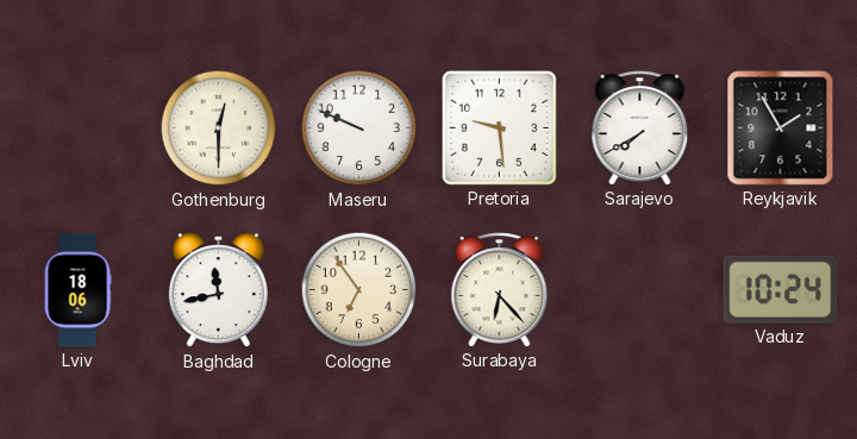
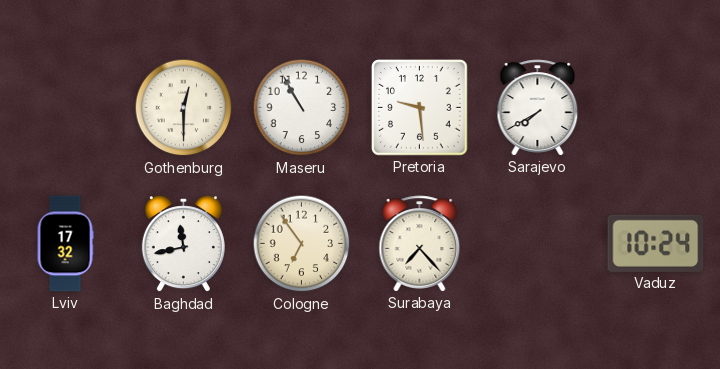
Maseru: 9:49 -> 10:55
Reykjavik: 1:55 -> none
Lviv: 18:06 -> 17:32
Surabaya: 6:23 -> 7:23
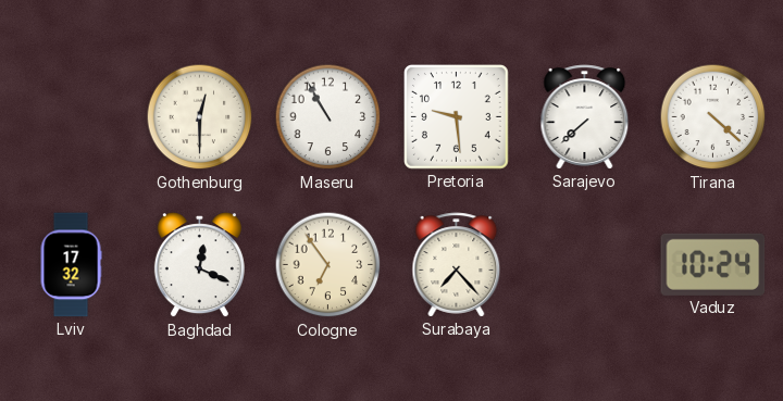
Sarajevo: 7:40 -> 7:38
Tirana: none -> 4:22
Baghdad: 11:43 -> 12:19
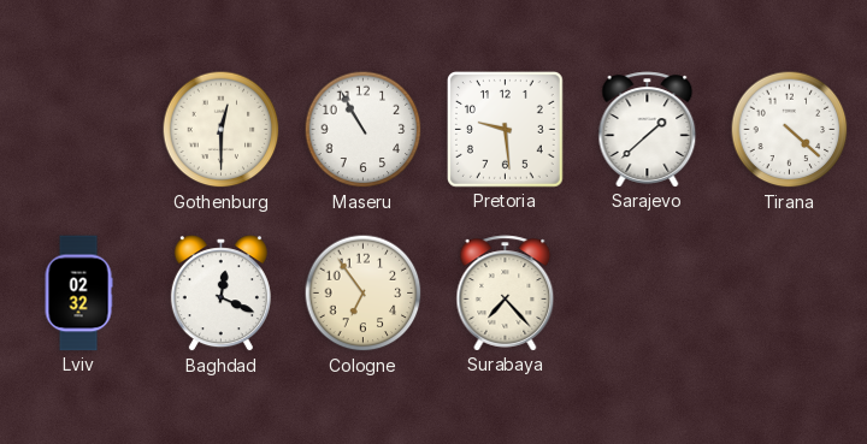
Sarajevo: 7:38 -> 1:38
Lviv: 17:32 -> 02:32
Vaduz: 10:24 -> none
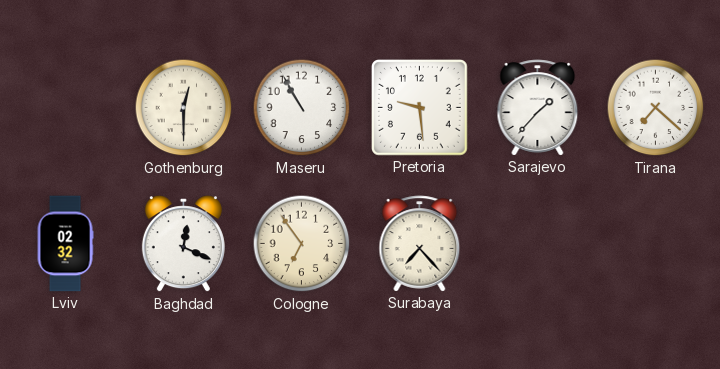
Sarajevo: 1:38 -> 1:37
Tirana: 4:22 -> 7:22
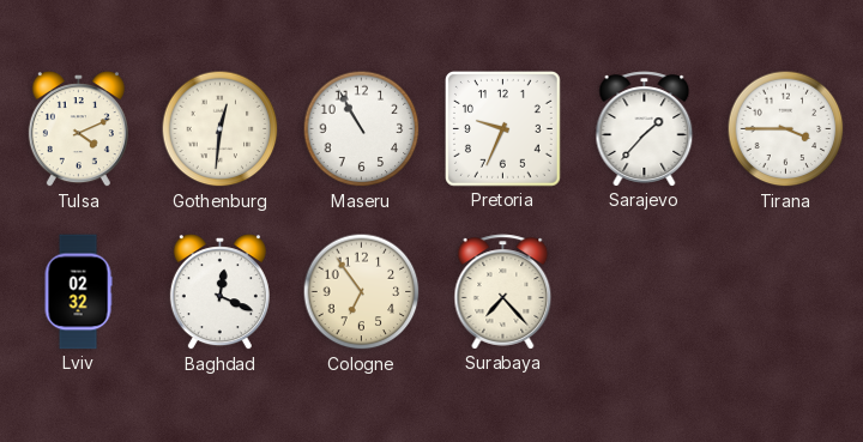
Tulsa: none -> 4:11
Gothenburg: 12:30 -> 12:31
Pretoria: 9:29 -> 9:34
Tirana: 7:22 -> 3:45
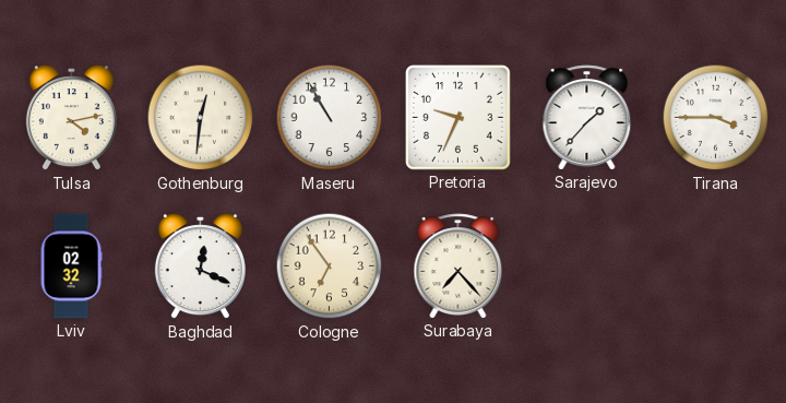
Tulsa: 4:11 -> 4:13
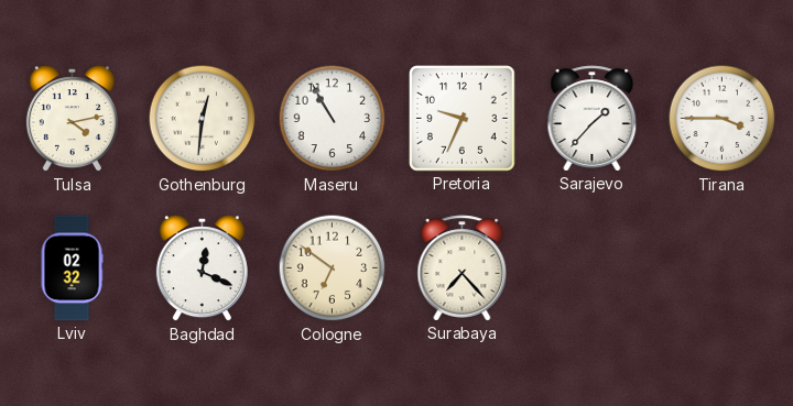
Cologne: 6:54 -> 6:51
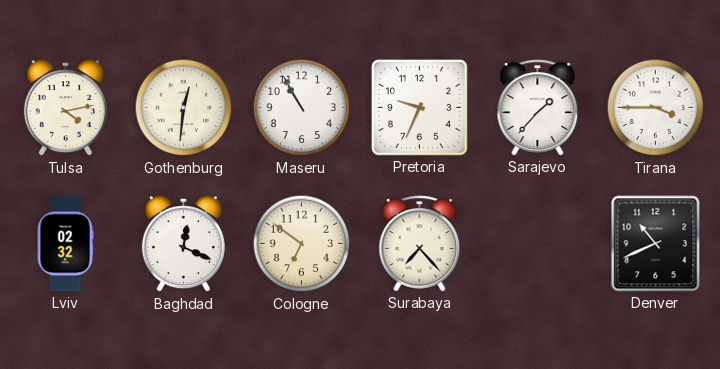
Denver: none -> 10:41
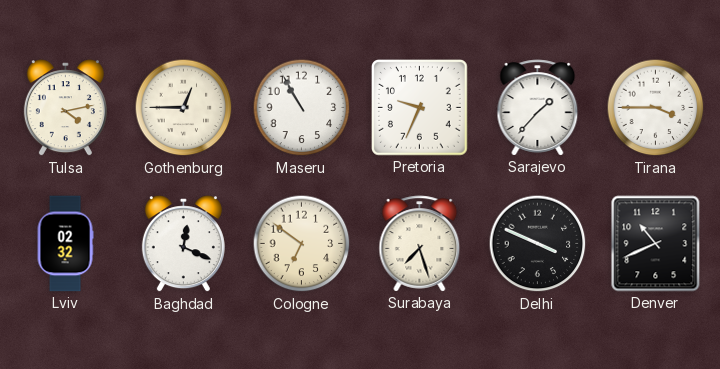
Gothenburg: 12:31 -> 12:45
Surabaya: 7:23 -> 7:27
Delhi: none -> 3:49
